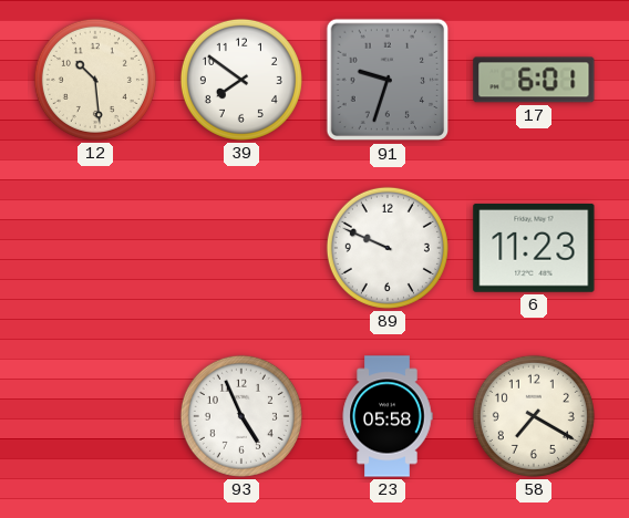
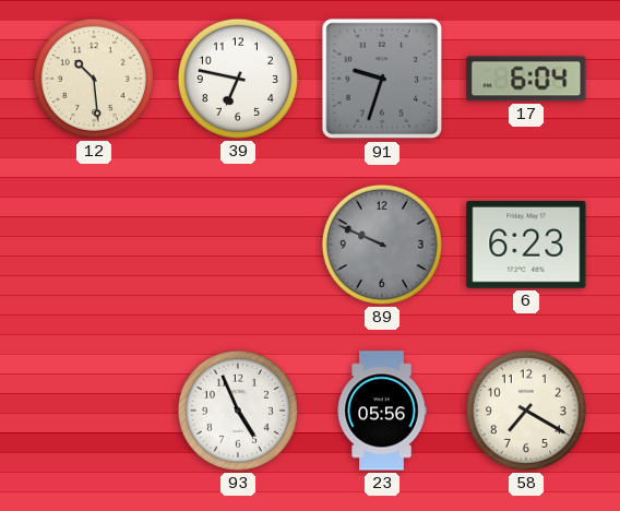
39: 7:51 -> 6:47
17: 6:01 -> 6:04
89 dial: white -> grey
6: 11:23 -> 6:23
23: 05:58 -> 05:56
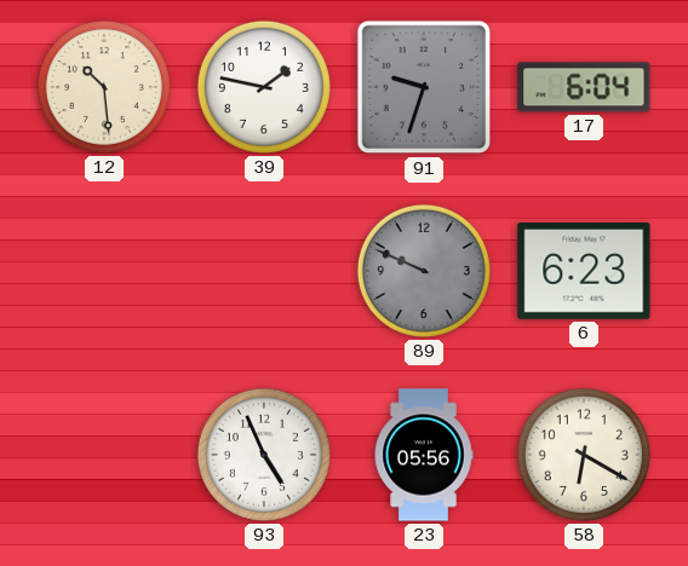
39: 6:47 -> 1:47
58: 7:20 -> 6:20
